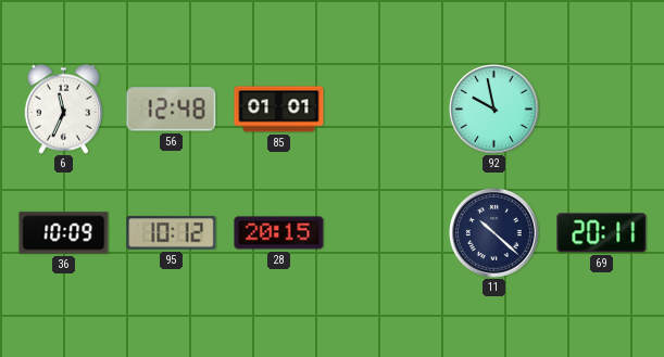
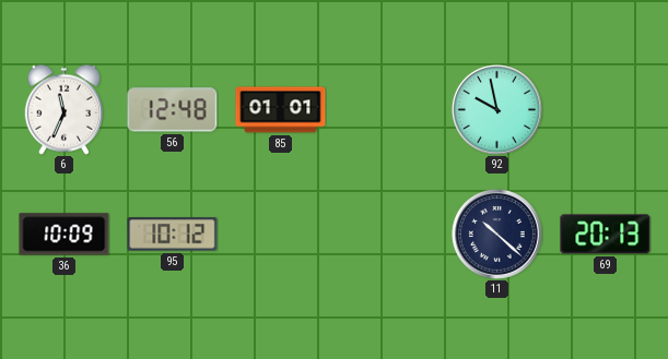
28: 20:15 -> none
69: 20:11 -> 20:13
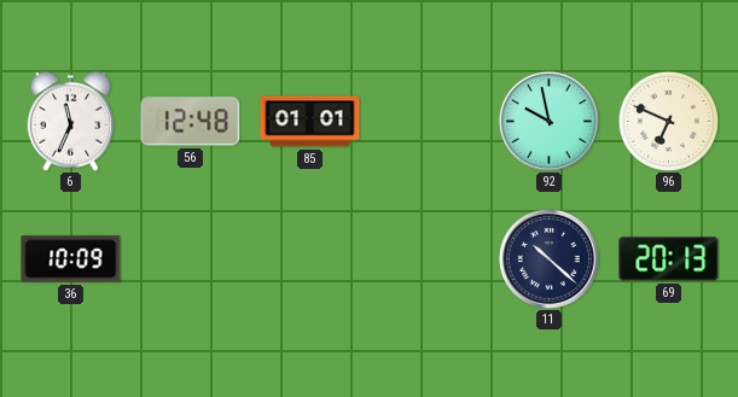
96: none -> 6:49
95: 10:12 -> none
